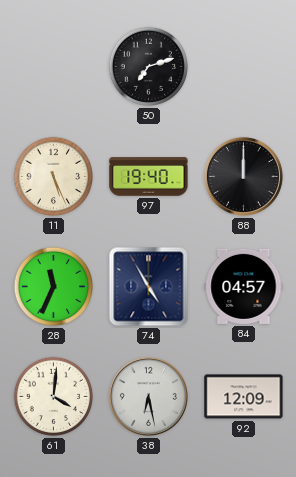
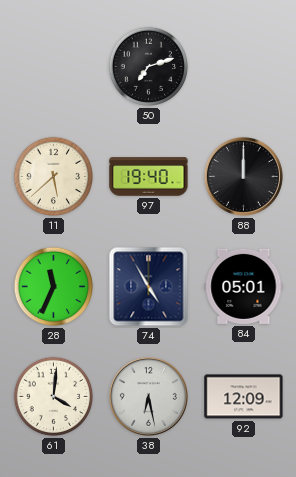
11: 5:26 -> 5:38
84: 04:57 -> 05:01
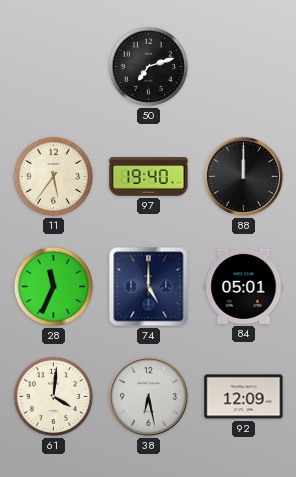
11: 5:38 -> 5:36
74: 4:55 -> 5:00
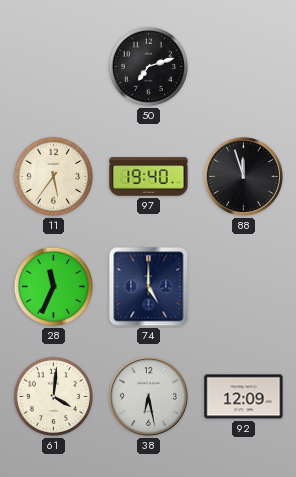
88: 12:00 -> 11:57
84: 05:01 -> none
